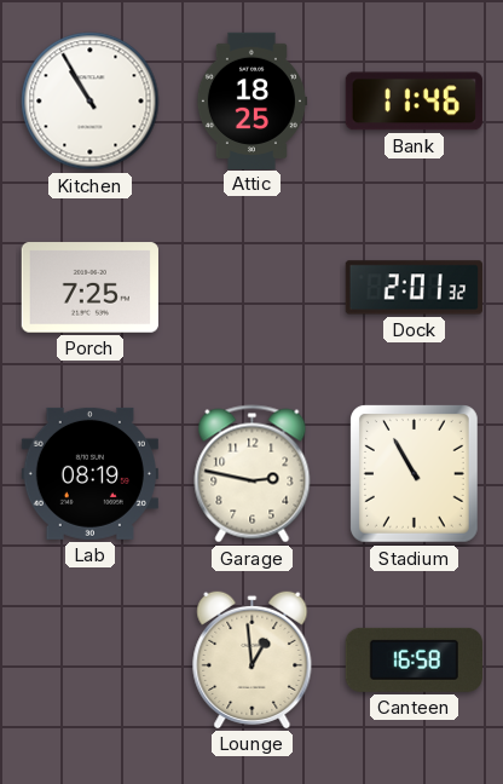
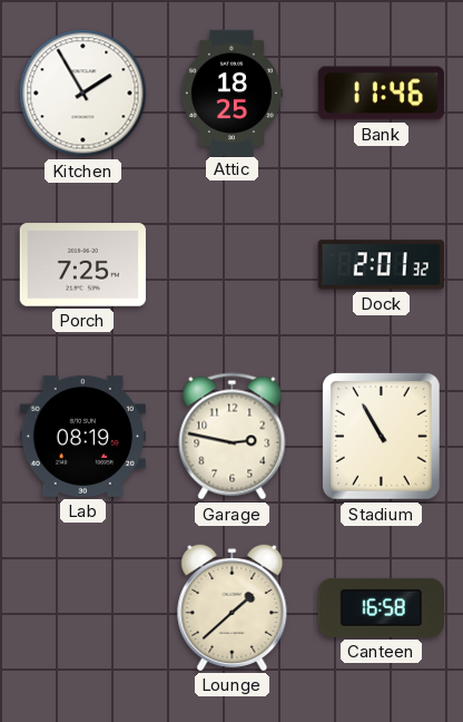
Kitchen: 10:55 -> 1:55
Lounge: 12:59 -> 1:38
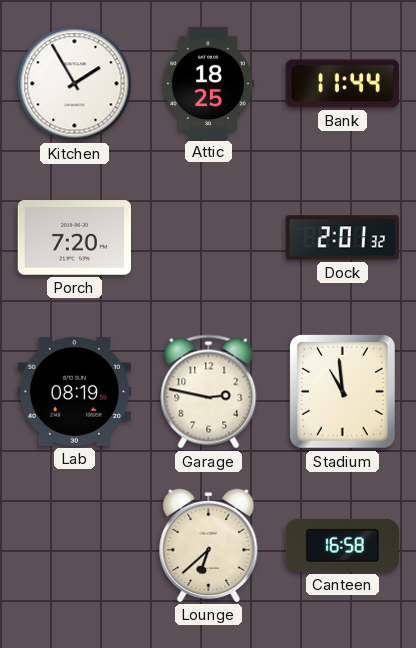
Bank: 11:46 -> 11:44
Porch: 7:25 -> 7:20
Stadium: 10:55 -> 10:59
Lounge: 1:38 -> 6:38
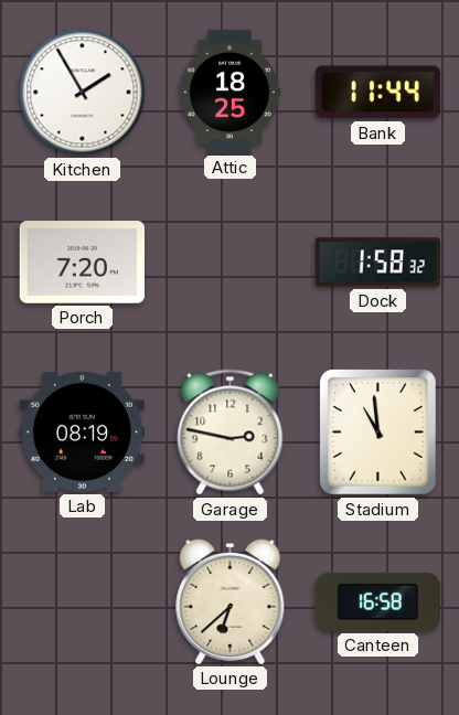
Dock: 2:01 -> 1:58
